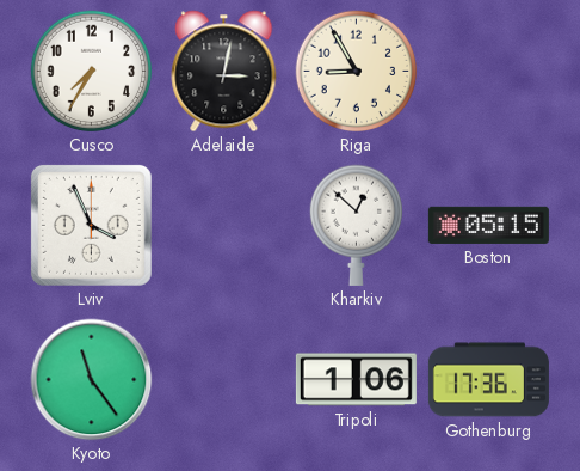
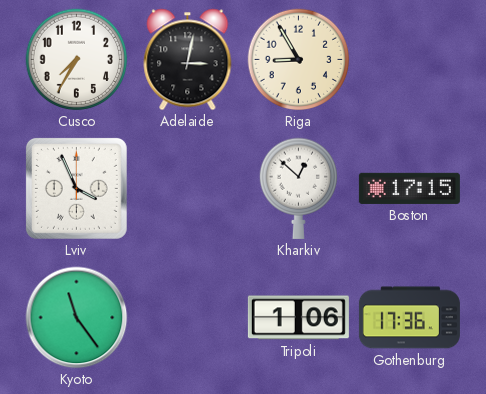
Boston: 05:15 -> 17:15
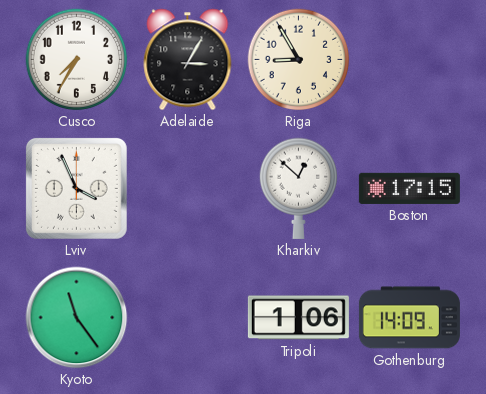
Adelaide: 3:02 -> 3:05
Gothenburg: 17:36 -> 14:09
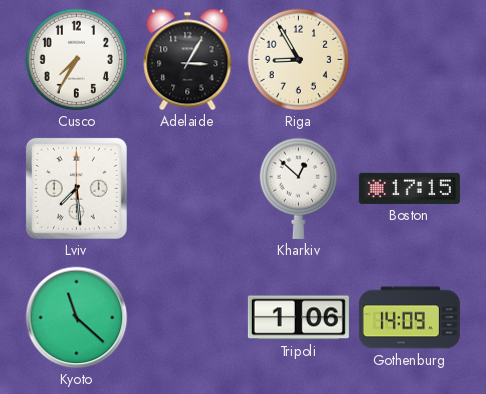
Lviv: 3:56 -> 7:29
Kyoto: 11:24 -> 11:22
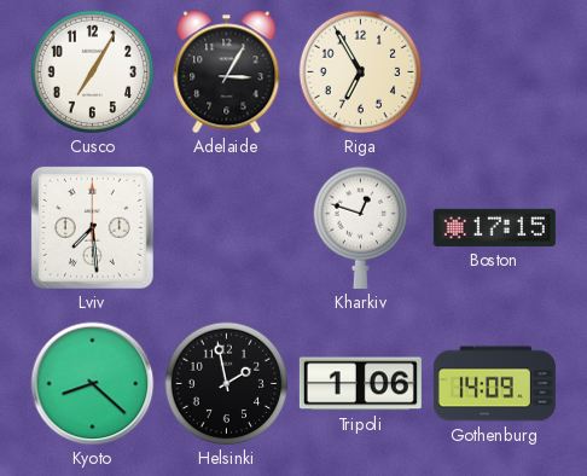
Cusco: 7:35 -> 7:05
Riga: 8:55 -> 6:55
Kharkiv: 12:52 -> 12:48
Kyoto: 11:22 -> 8:22
Helsinki: none -> 1:58
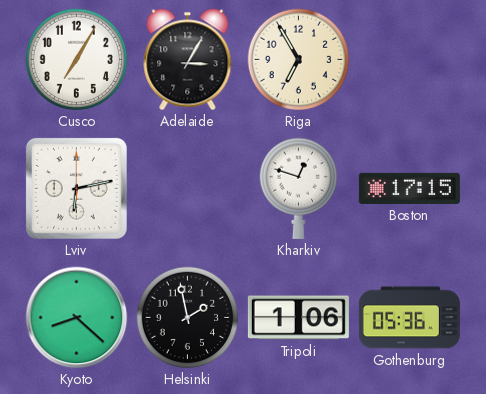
Lviv: 7:29 -> 6:13
Gothenburg: 14:09 -> 05:36
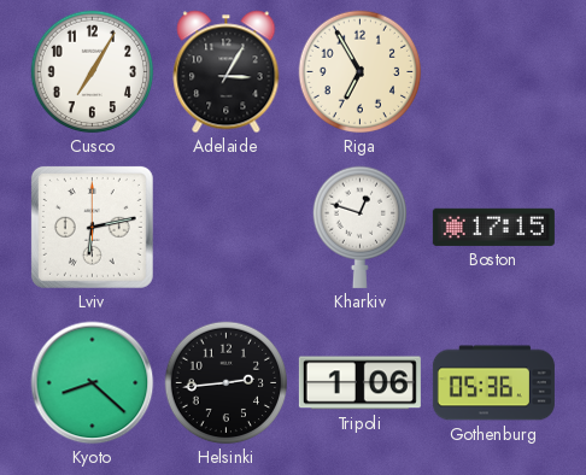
Helsinki: 1:58 -> 2:44
